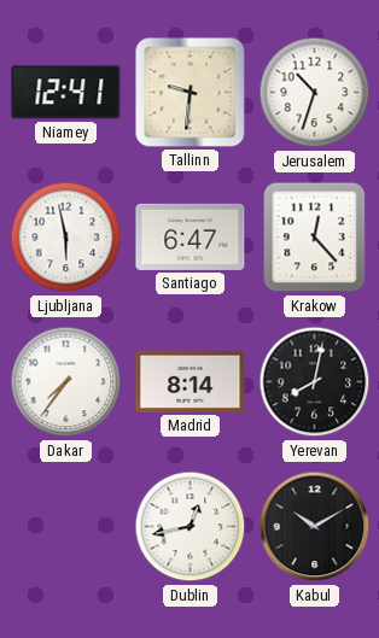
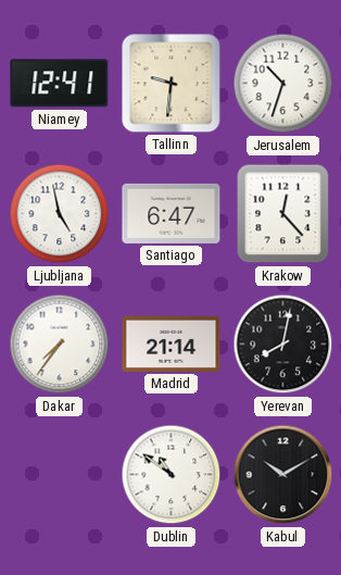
Ljubljana: 5:58 -> 4:58
Madrid: 8:14 -> 21:14
Dublin: 12:43 -> 10:51
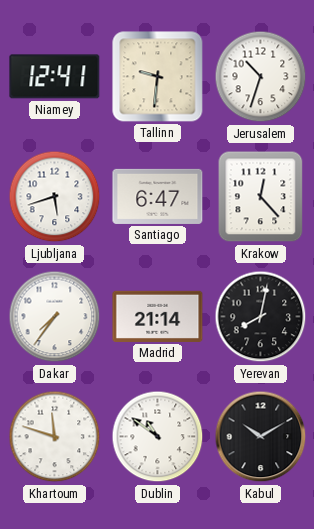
Ljubljana: 4:58 -> 5:42
Khartoum: none -> 11:48
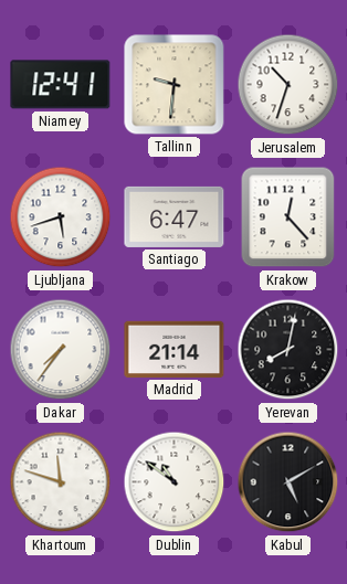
Kabul: 10:10 -> 5:10
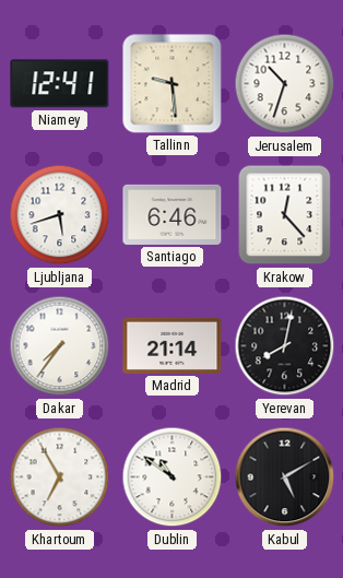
Tallinn: 9:31 -> 9:29
Santiago: 6:47 -> 6:46
Khartoum: 11:48 -> 6:55
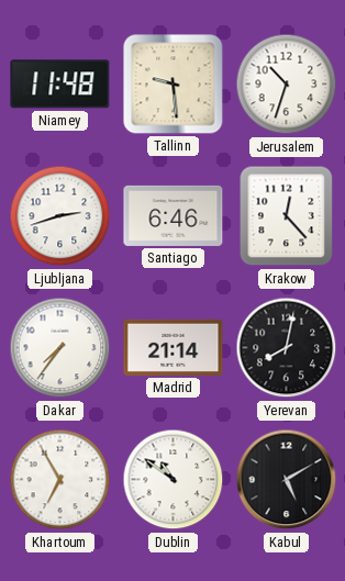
Niamey: 12:41 -> 11:48
Ljubljana: 5:42 -> 2:42
